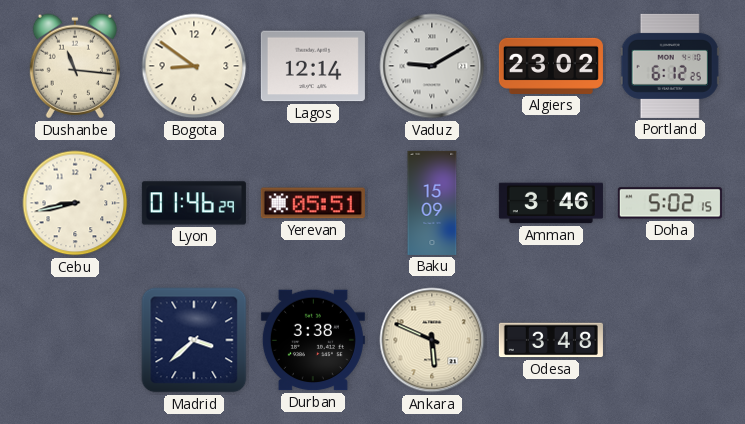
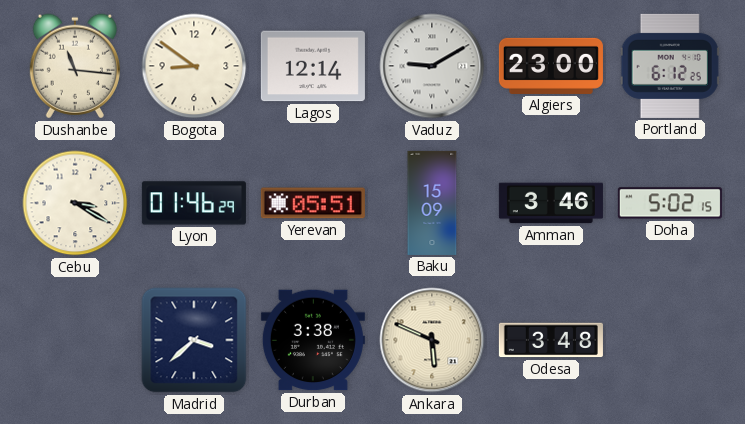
Algiers: 23:02 -> 23:00
Cebu: 8:43 -> 3:20
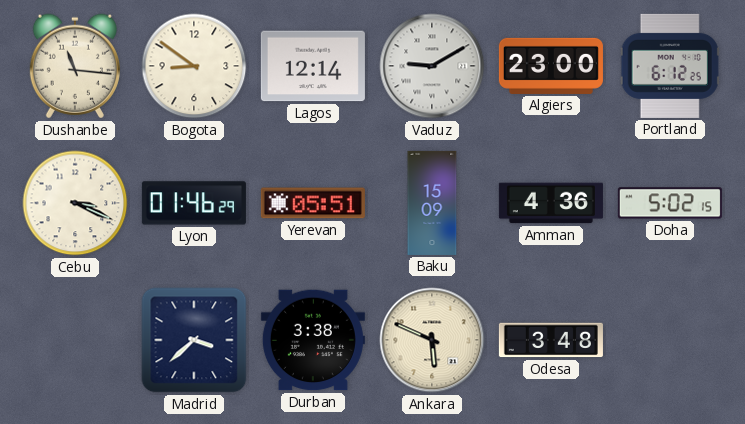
Cebu: 3:20 -> 3:19
Amman: 3:46 -> 4:36
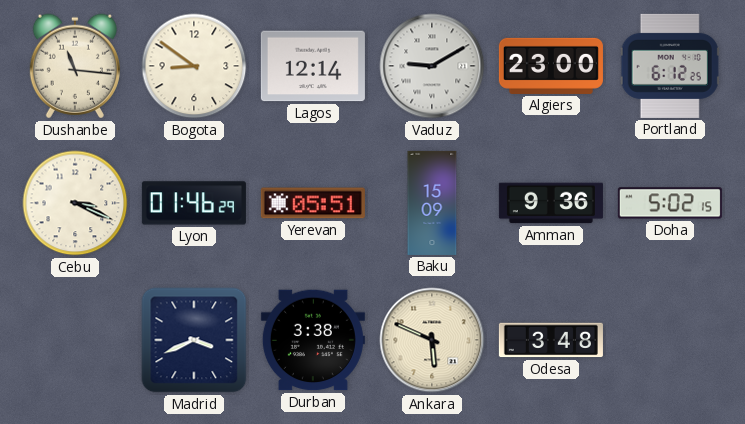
Amman: 4:36 -> 9:36
Madrid: 3:38 -> 3:41
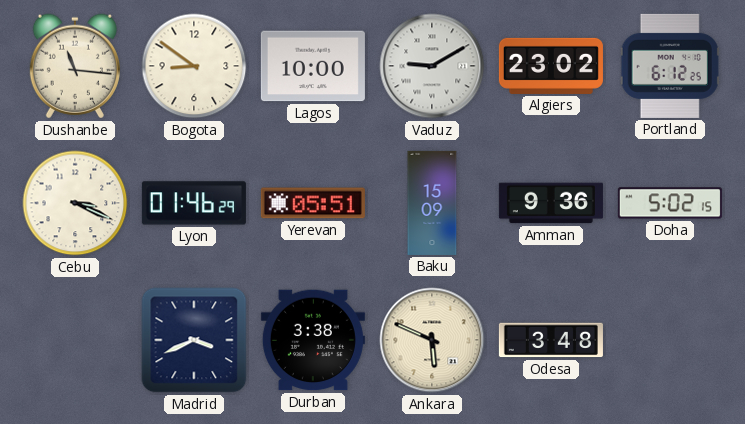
Lagos: 12:14 -> 10:00
Algiers: 23:00 -> 23:02
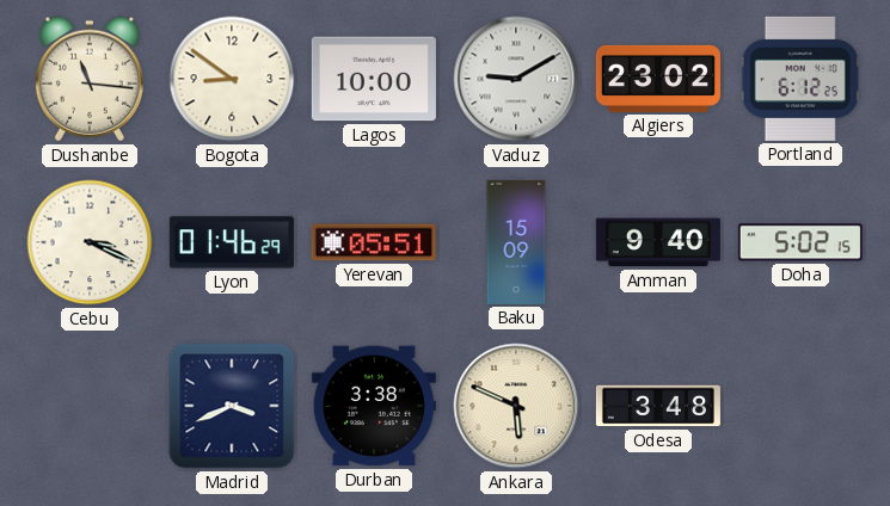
Amman: 9:36 -> 9:40
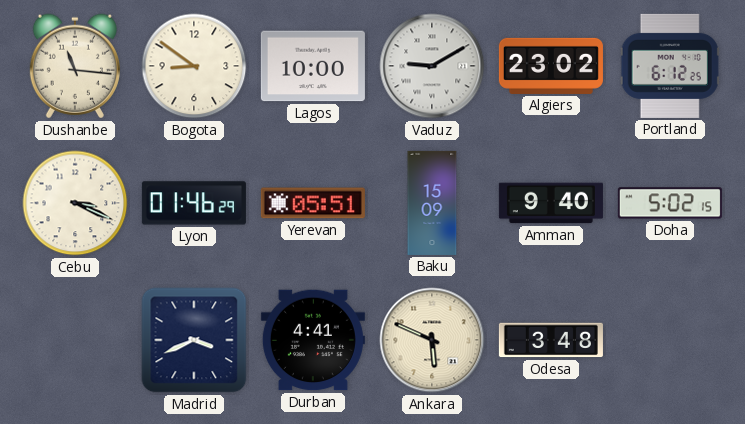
Durban: 3:38 -> 4:41
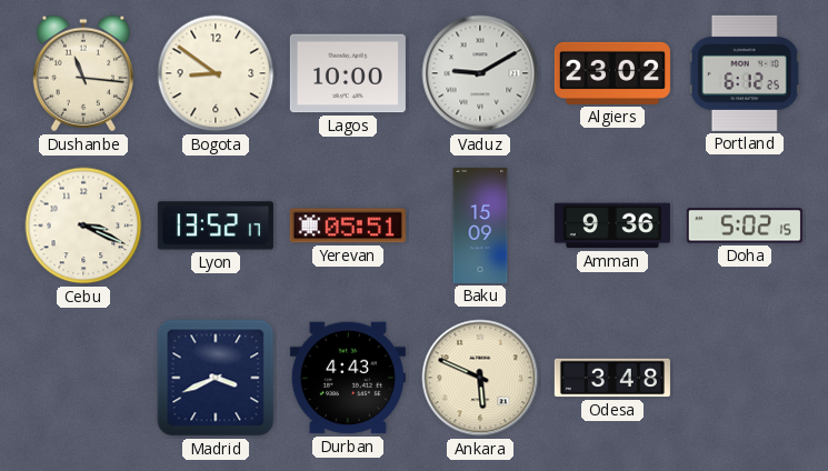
Lyon: 01:46 -> 13:52
Amman: 9:40 -> 9:36
Durban: 4:41 -> 4:43
